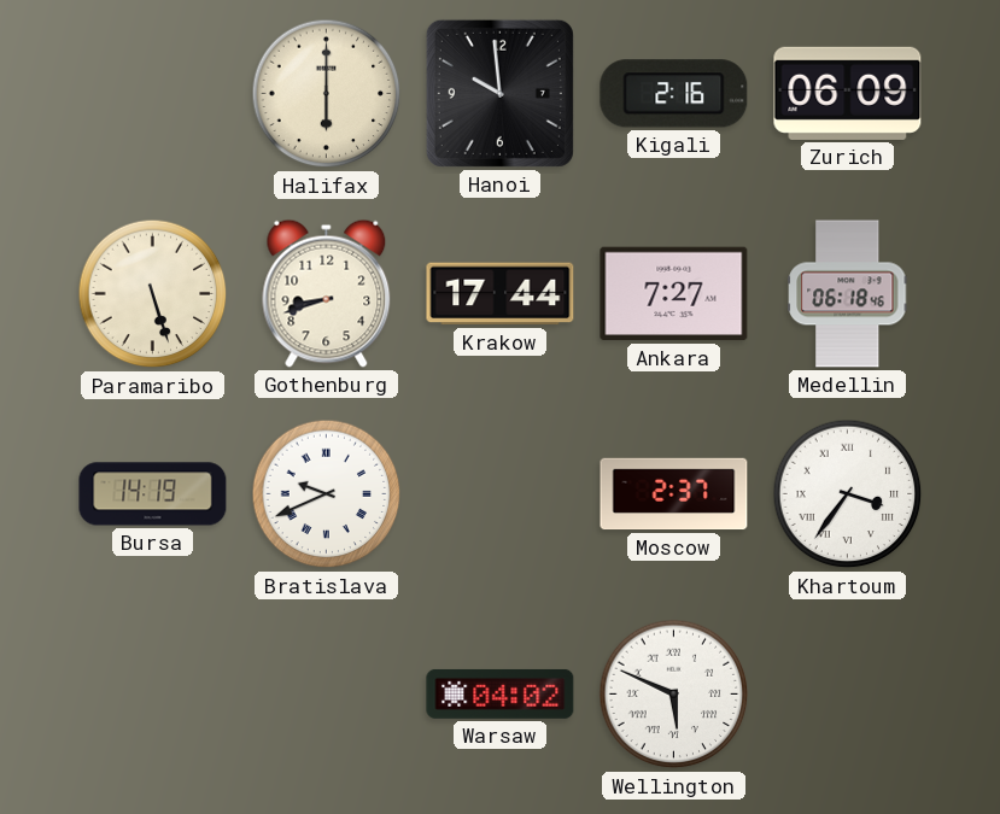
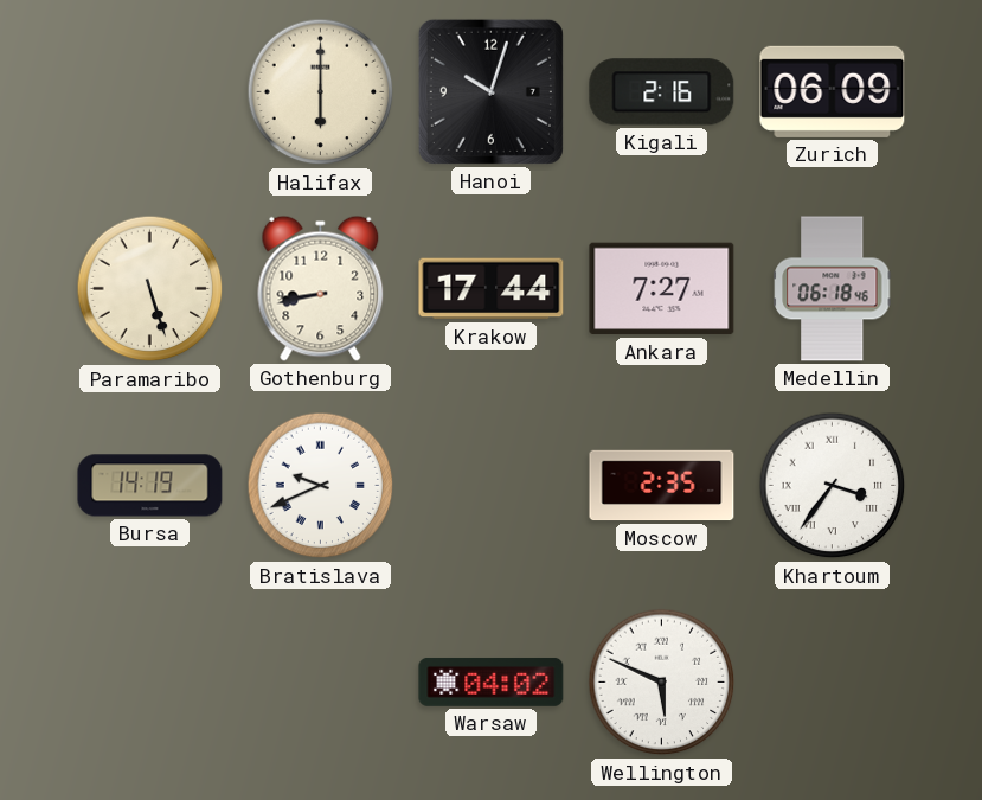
Hanoi: 9:59 -> 10:03
Gothenburg: 8:42 -> 8:43
Moscow: 2:37 -> 2:35
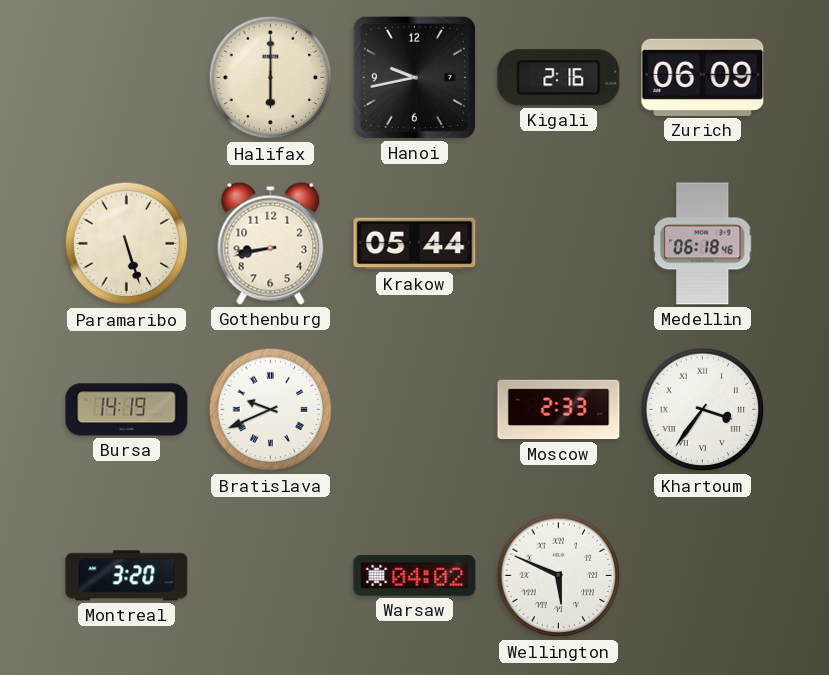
Hanoi: 10:03 -> 9:43
Krakow: 17:44 -> 05:44
Ankara: 7:27 -> none
Moscow: 2:35 -> 2:33
Montreal: none -> 3:20
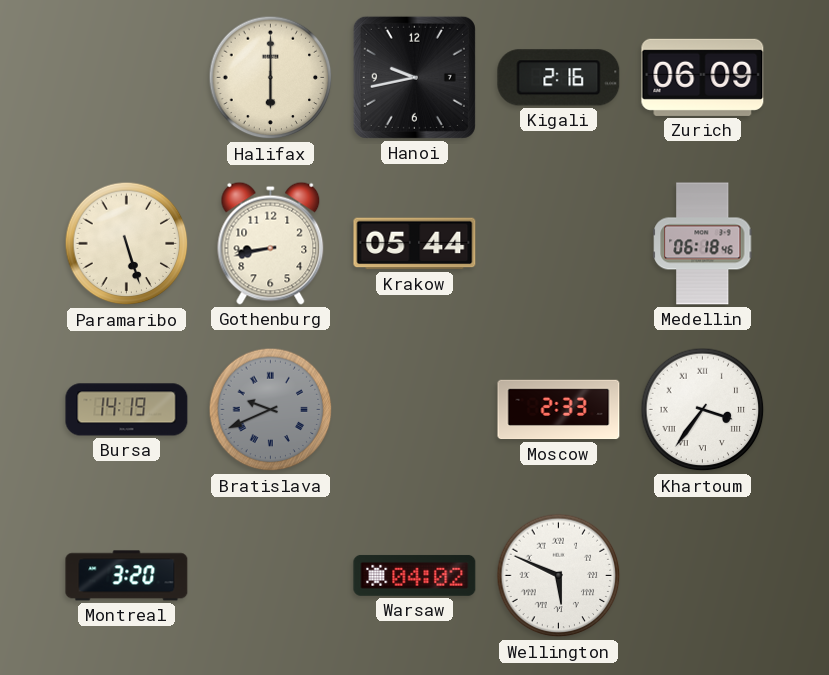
Bratislava dial: white -> grey
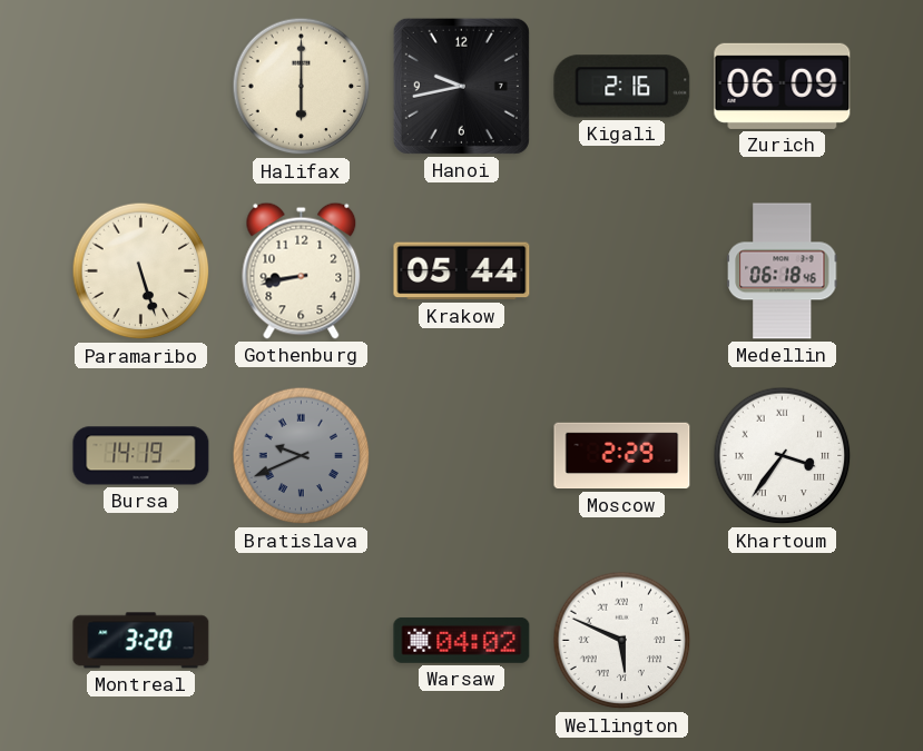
Moscow: 2:33 -> 2:29
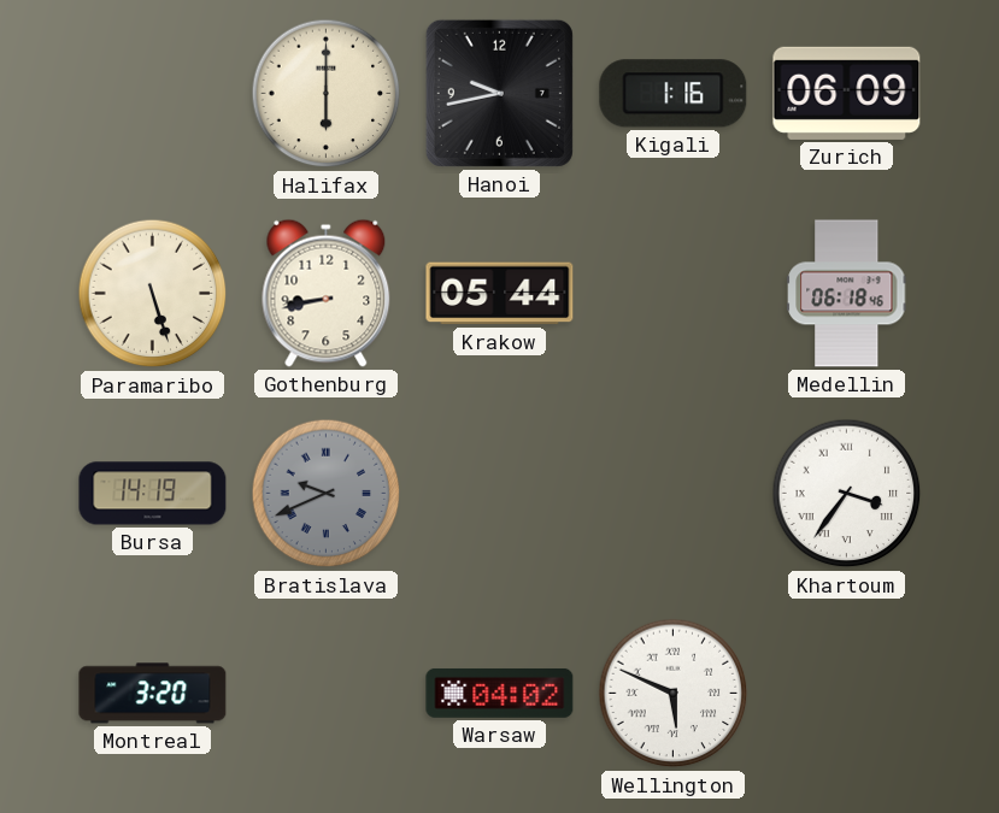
Kigali: 2:16 -> 1:16
Moscow: 2:29 -> none
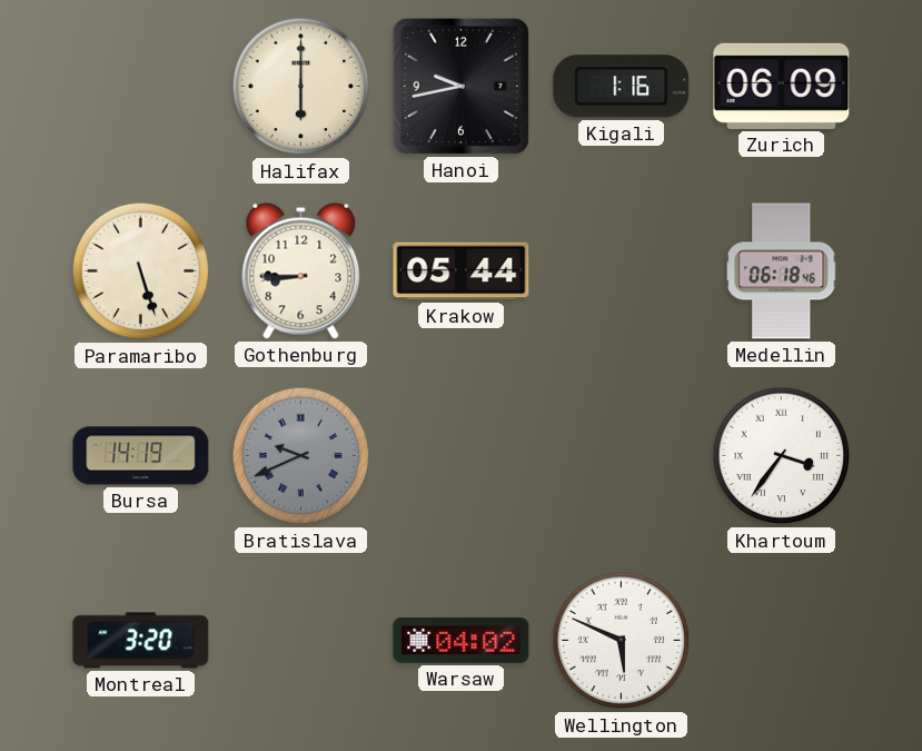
Gothenburg: 8:43 -> 8:45
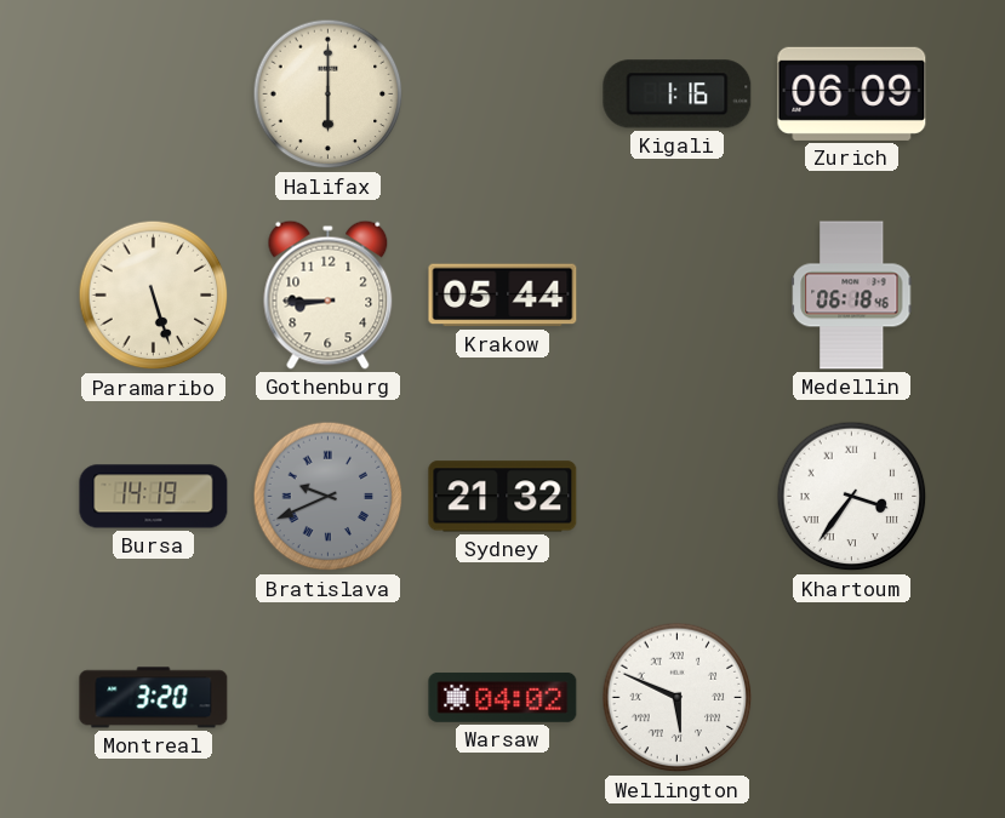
Hanoi: 9:43 -> none
Sydney: none -> 21:32
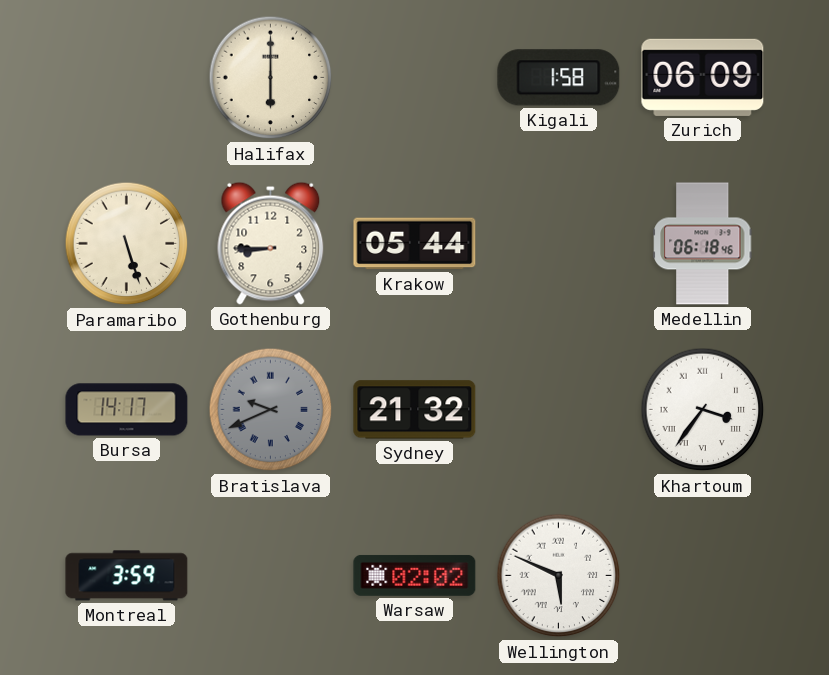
Kigali: 1:16 -> 1:58
Bursa: 14:19 -> 14:17
Montreal: 3:20 -> 3:59
Warsaw: 04:02 -> 02:02
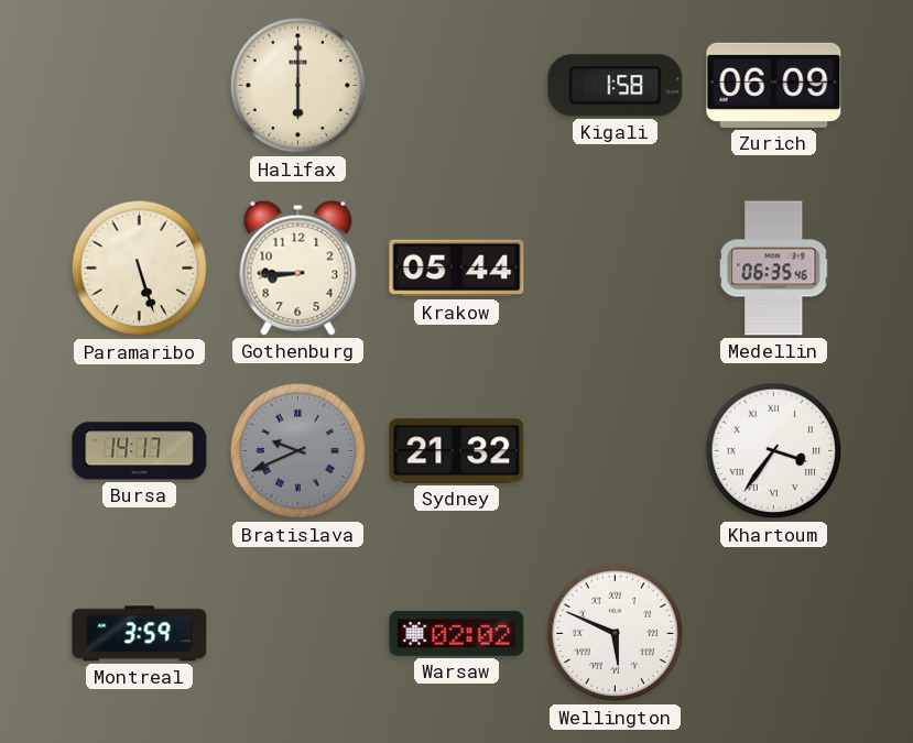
Medellin: 06:18 -> 06:35
